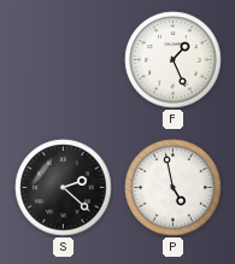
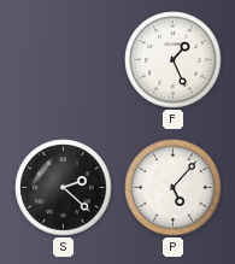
P: 4:58 -> 5:07
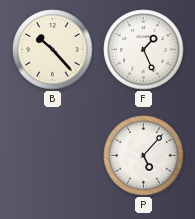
B: none -> 10:23
S: 2:22 -> none
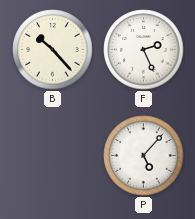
F: 1:26 -> 2:26
